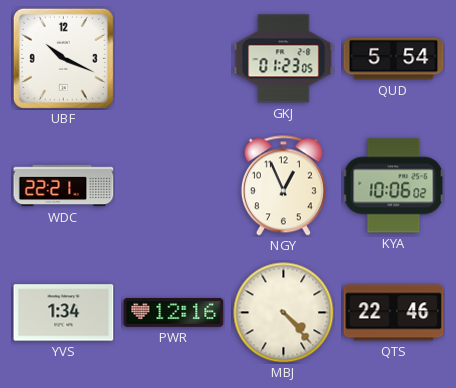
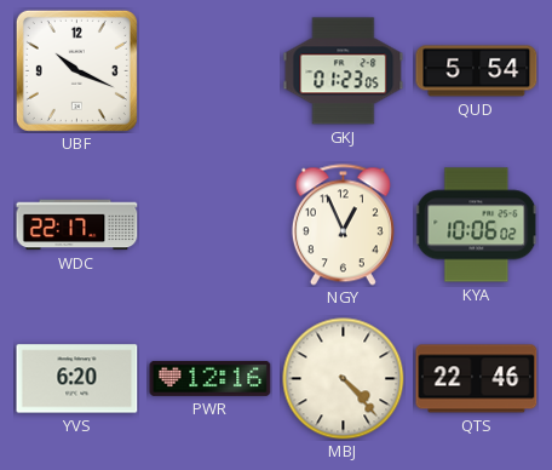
WDC: 22:21 -> 22:17
YVS: 1:34 -> 6:20
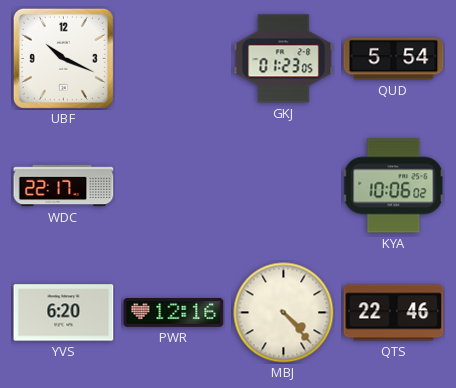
NGY: 12:56 -> none
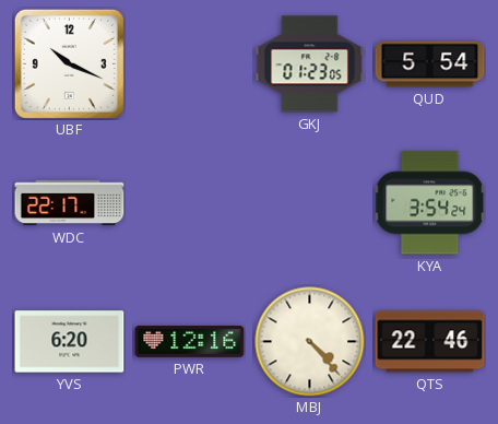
KYA: 10:06 -> 3:54
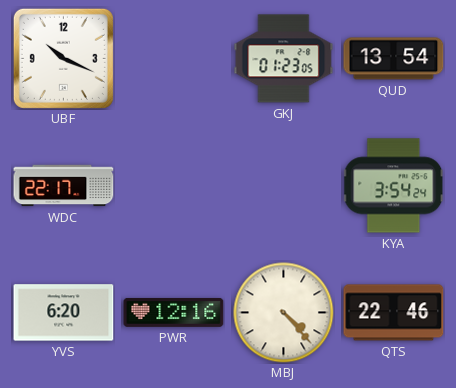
QUD: 5:54 -> 13:54
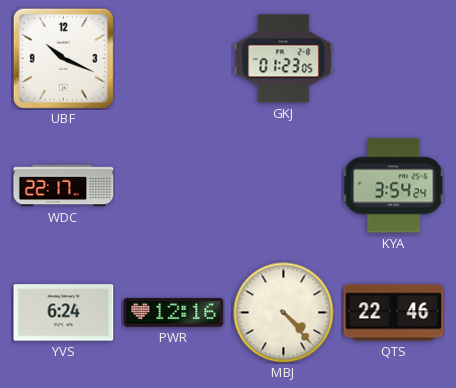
QUD: 13:54 -> none
YVS: 6:20 -> 6:24
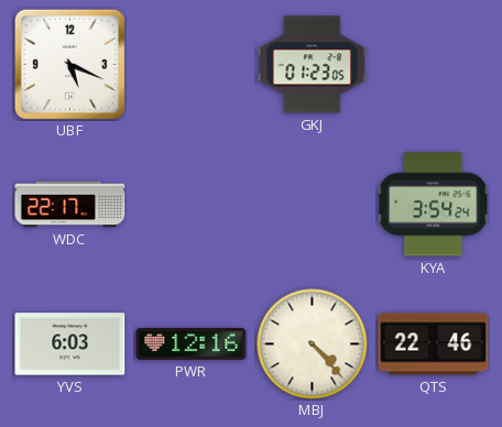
UBF: 10:19 -> 5:19
YVS: 6:24 -> 6:03
